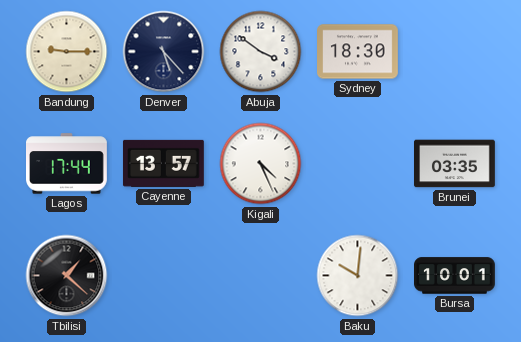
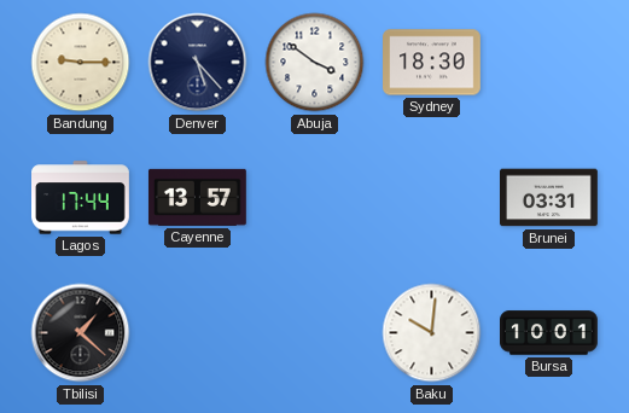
Kigali: 4:26 -> none
Brunei: 03:35 -> 03:31
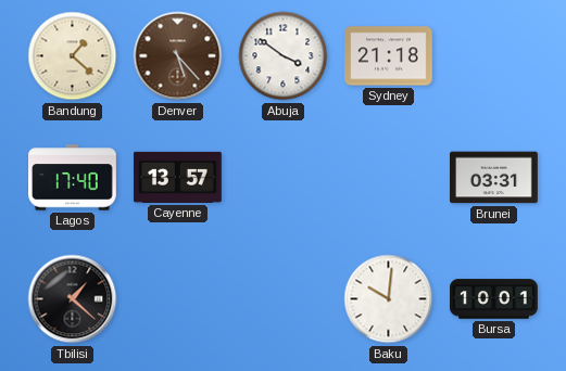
Bandung: 9:15 -> 1:22
Denver dial: navy -> brown
Sydney: 18:30 -> 21:18
Lagos: 17:44 -> 17:40
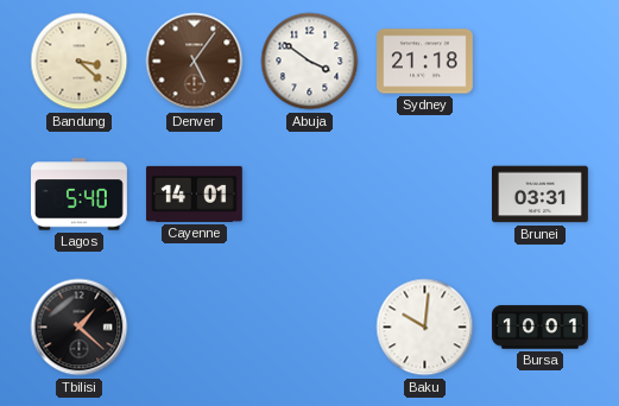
Bandung: 1:22 -> 3:22
Denver: 5:23 -> 5:06
Lagos: 17:40 -> 5:40
Cayenne: 13:57 -> 14:01
